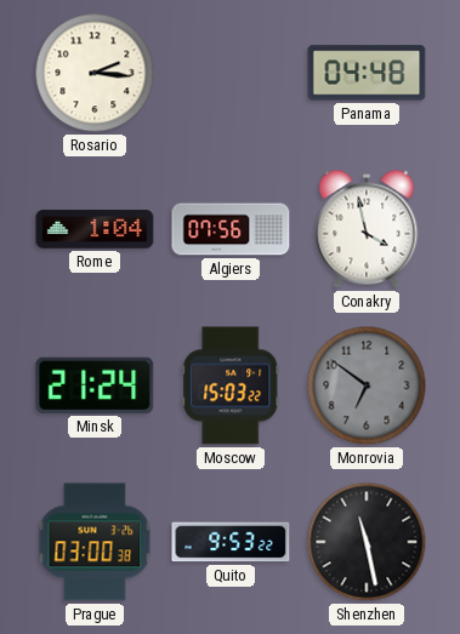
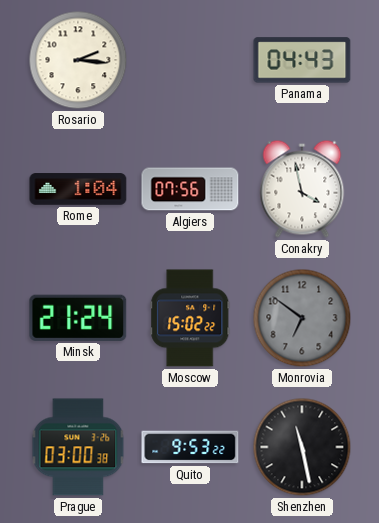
Panama: 04:48 -> 04:43
Moscow: 15:03 -> 15:02
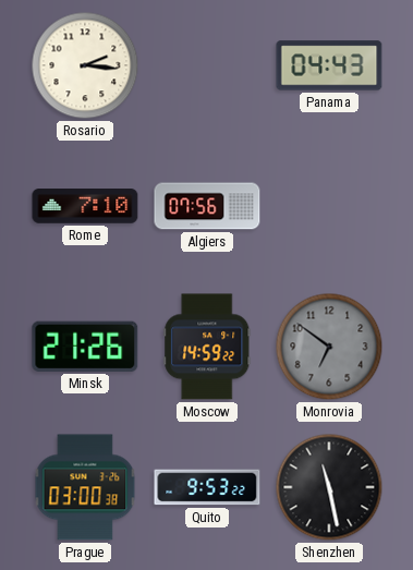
Rome: 1:04 -> 7:10
Conakry: 3:58 -> none
Minsk: 21:24 -> 21:26
Moscow: 15:02 -> 14:59
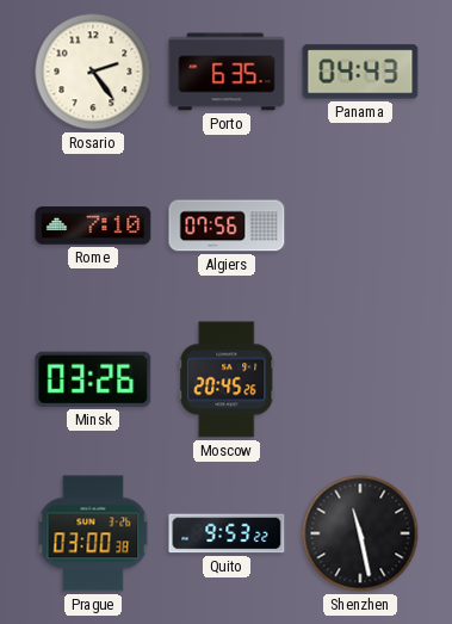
Rosario: 2:16 -> 2:24
Porto: none -> 6:35
Minsk: 21:26 -> 03:26
Moscow: 14:59 -> 20:45
Monrovia: 6:51 -> none
